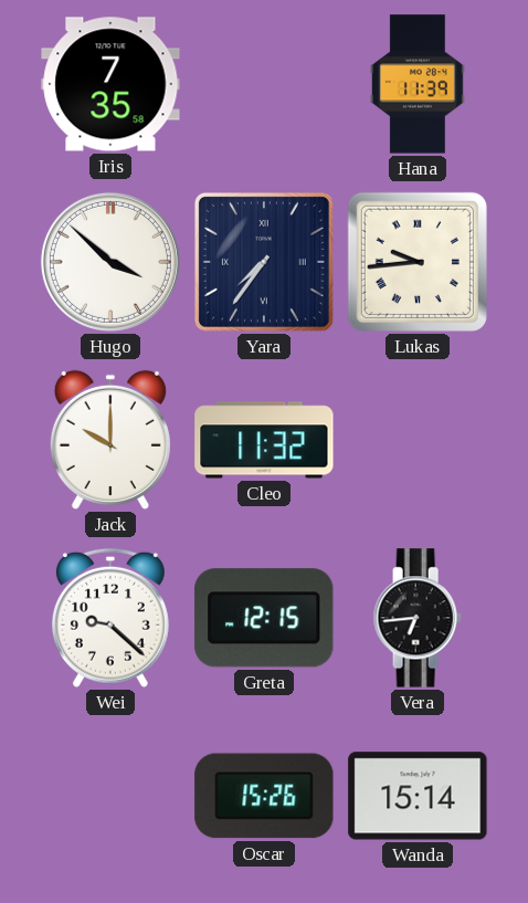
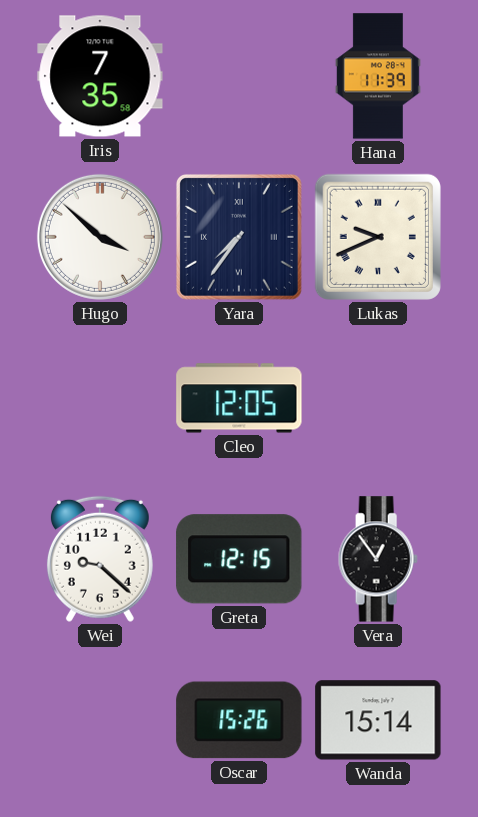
Lukas: 9:44 -> 9:41
Jack: 10:00 -> none
Cleo: 11:32 -> 12:05
Vera: 6:44 -> 12:54
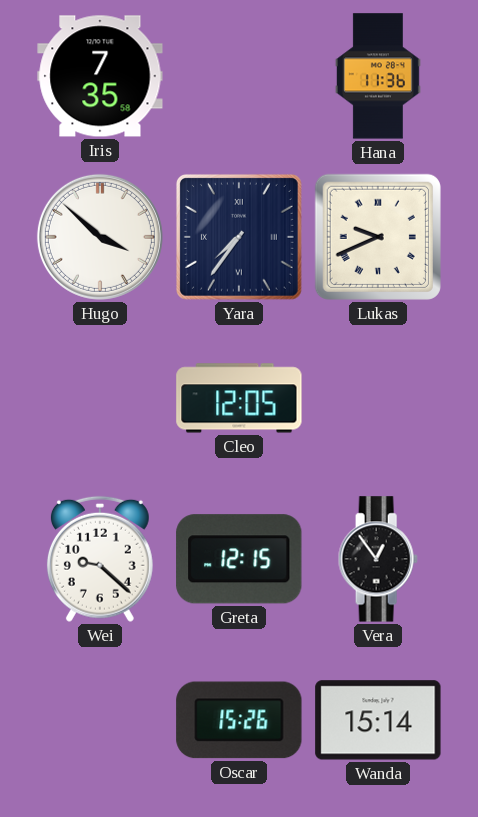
Hana: 11:39 -> 11:36
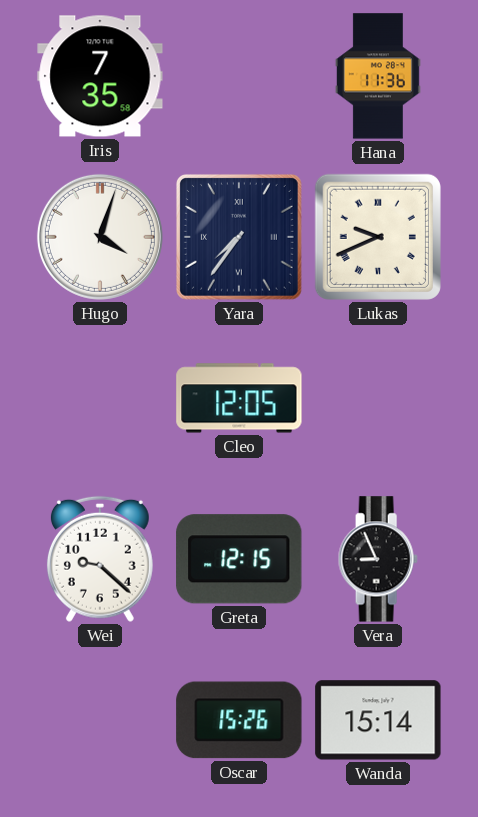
Hugo: 3:52 -> 4:03
Vera: 12:54 -> 8:56
